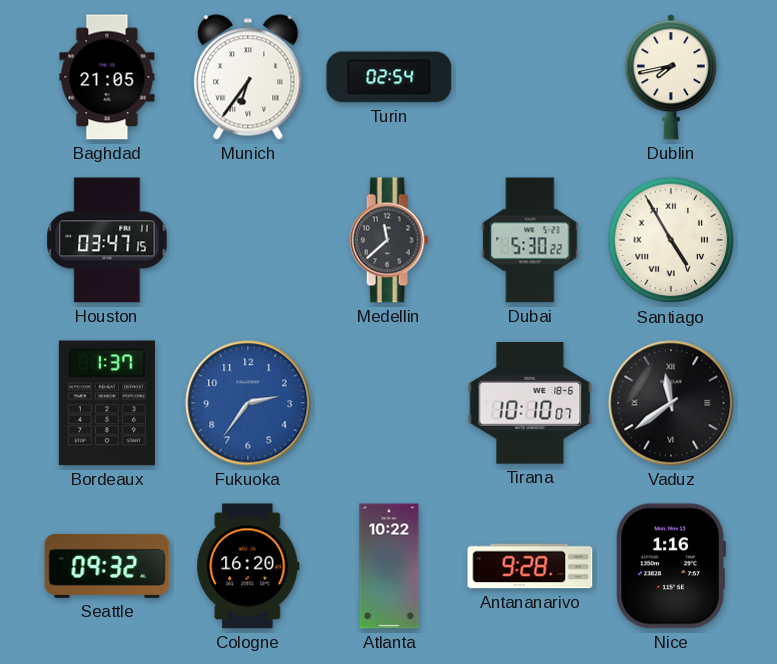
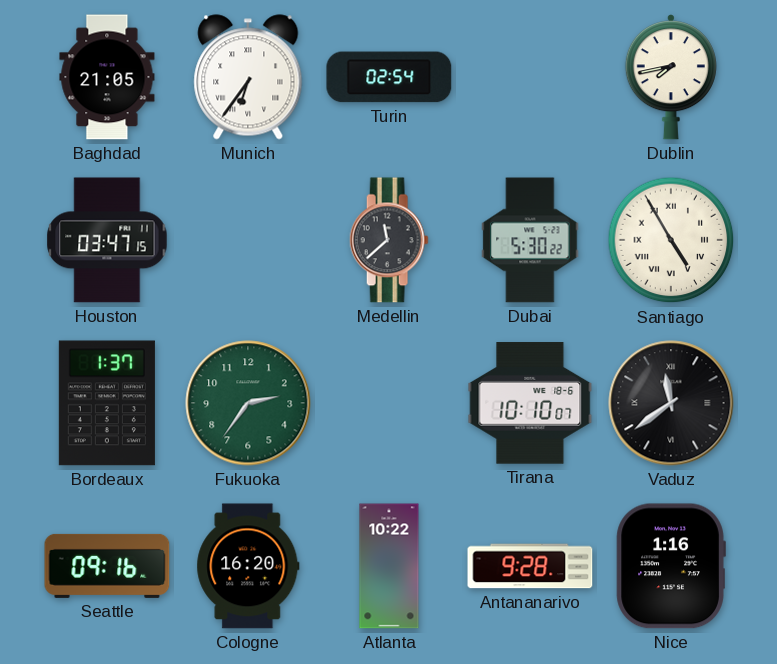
Fukuoka dial: blue -> green
Seattle: 09:32 -> 09:16
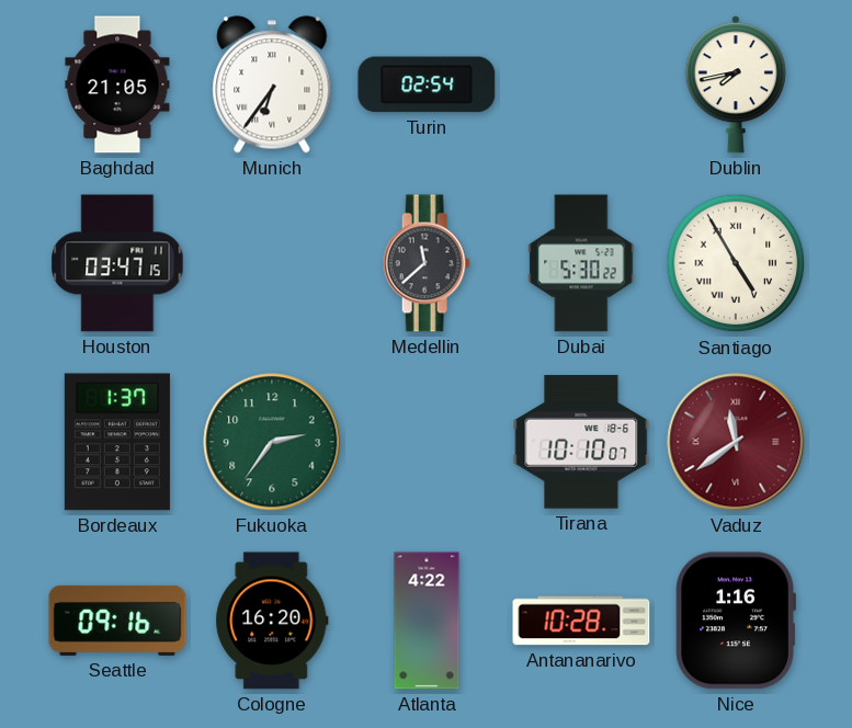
Vaduz dial: black -> burgundy
Atlanta: 10:22 -> 4:22
Antananarivo: 9:28 -> 10:28
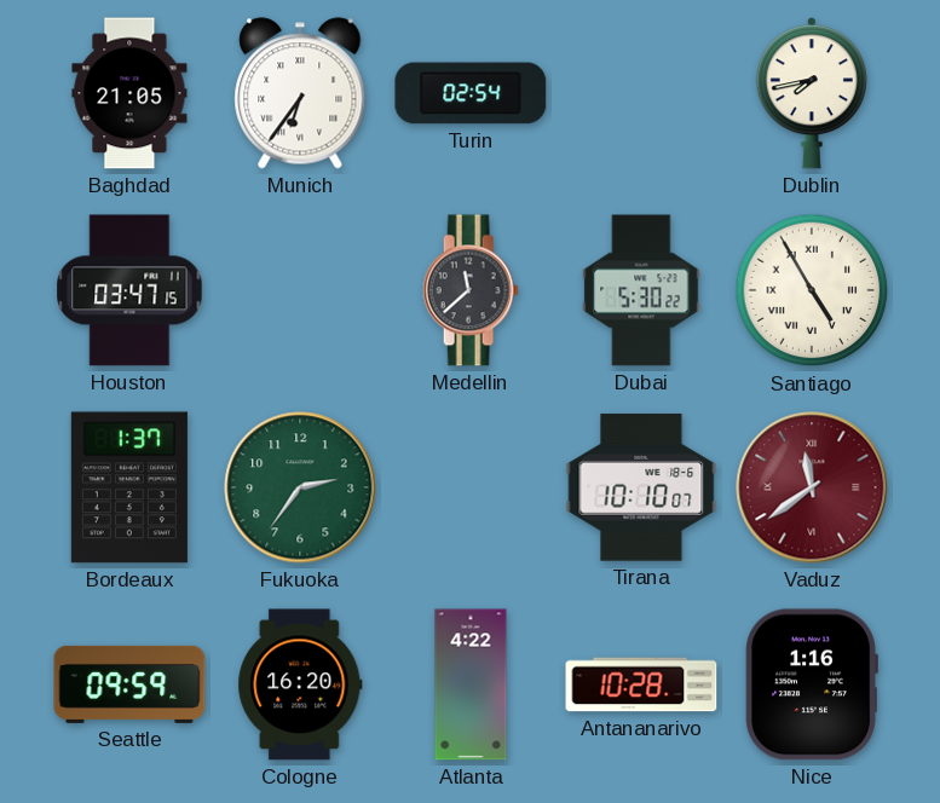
Seattle: 09:16 -> 09:59
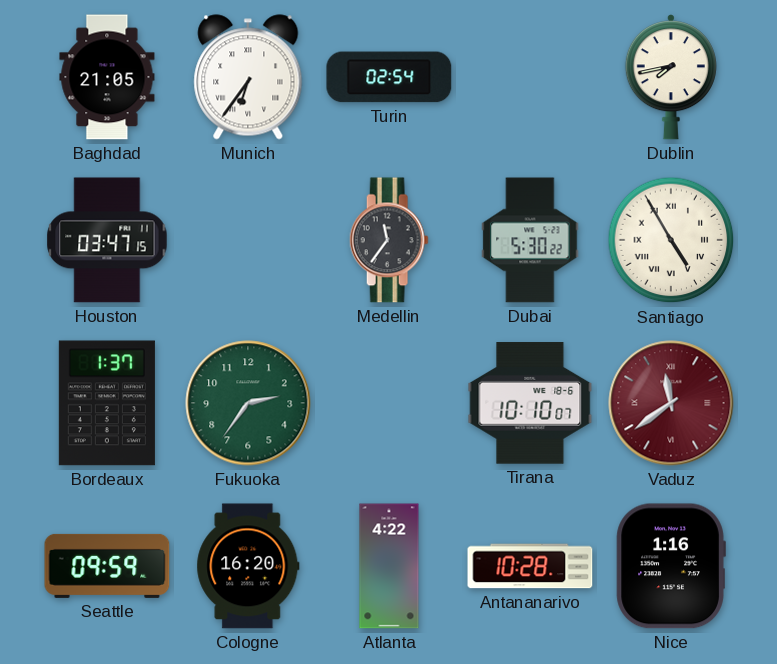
Medellin: 11:38 -> 11:36
